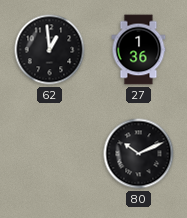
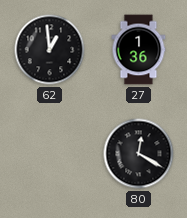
80: 10:11 -> 12:20
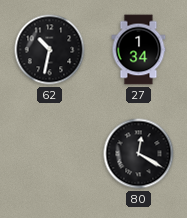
62: 12:59 -> 10:32
27: 1:36 -> 1:34
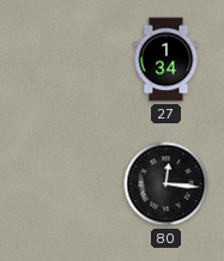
62: 10:32 -> none
80: 12:20 -> 12:16
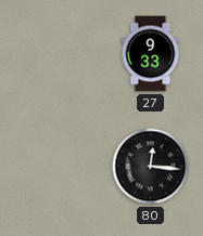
27: 1:34 -> 9:33
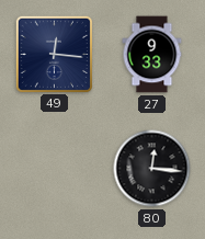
49: none -> 12:16
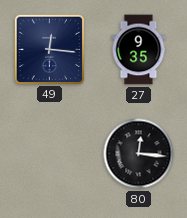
27: 9:33 -> 9:35
